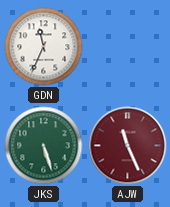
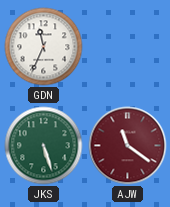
AJW: 11:26 -> 11:21
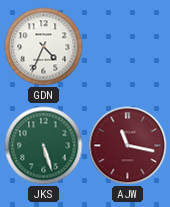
GDN: 11:34 -> 4:34
AJW: 11:21 -> 11:17
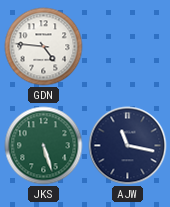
GDN: 4:34 -> 4:46
AJW dial: burgundy -> navy
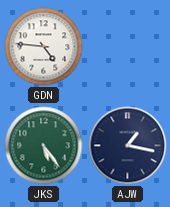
JKS: 5:27 -> 5:24
AJW: 11:17 -> 1:17
